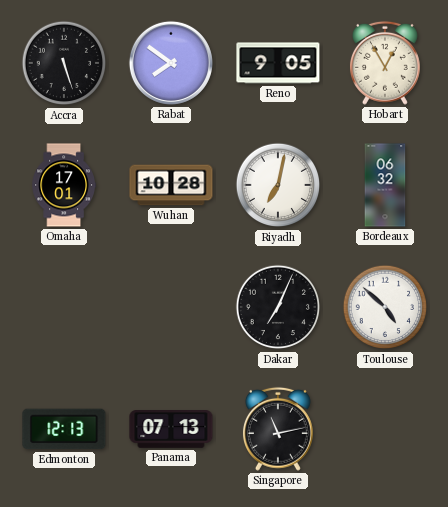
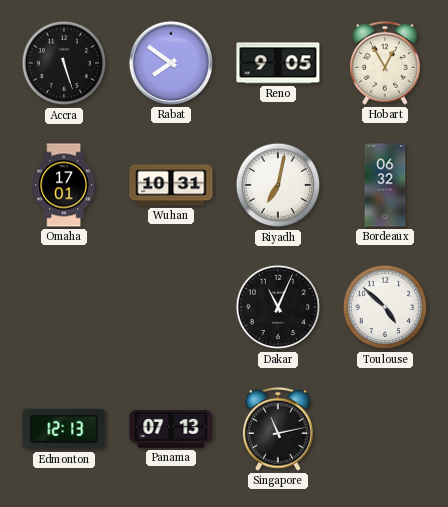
Wuhan: 10:28 -> 10:31
Dakar: 7:04 -> 11:04
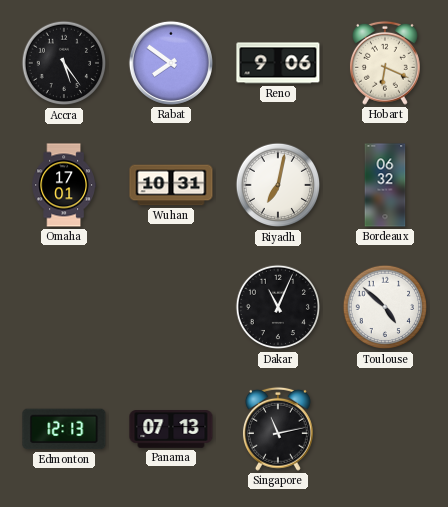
Accra: 5:27 -> 5:24
Reno: 9:05 -> 9:06
Hobart: 12:55 -> 6:19
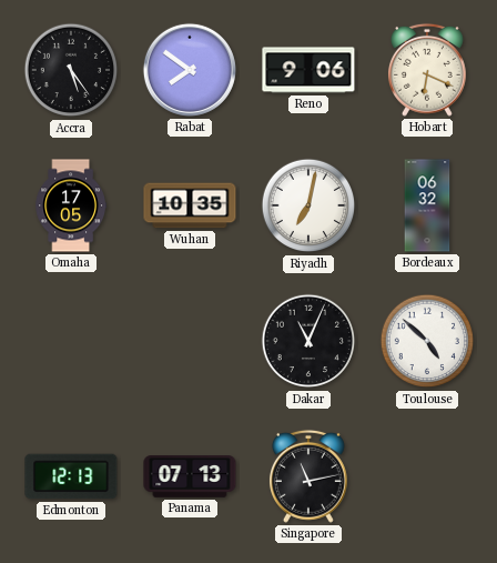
Omaha: 17:01 -> 17:05
Wuhan: 10:31 -> 10:35
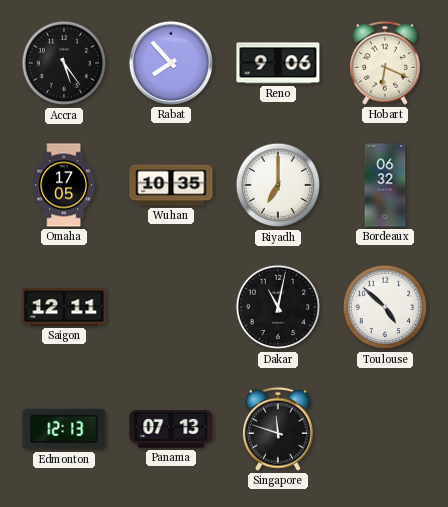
Rabat: 7:51 -> 7:53
Riyadh: 7:02 -> 7:00
Saigon: none -> 12:11
Dakar: 11:04 -> 11:02
Singapore: 11:13 -> 11:48
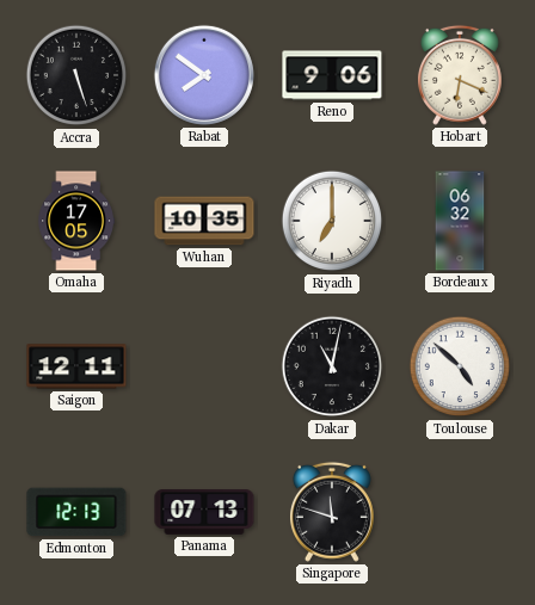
Accra: 5:24 -> 5:27
Rabat: 7:53 -> 7:51
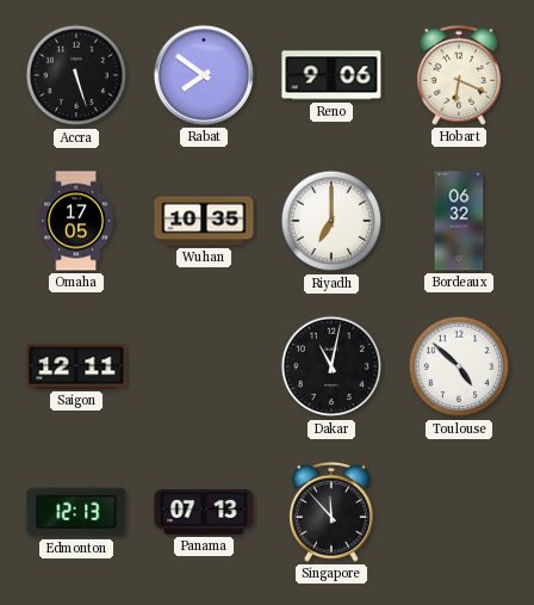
Singapore: 11:48 -> 11:53
